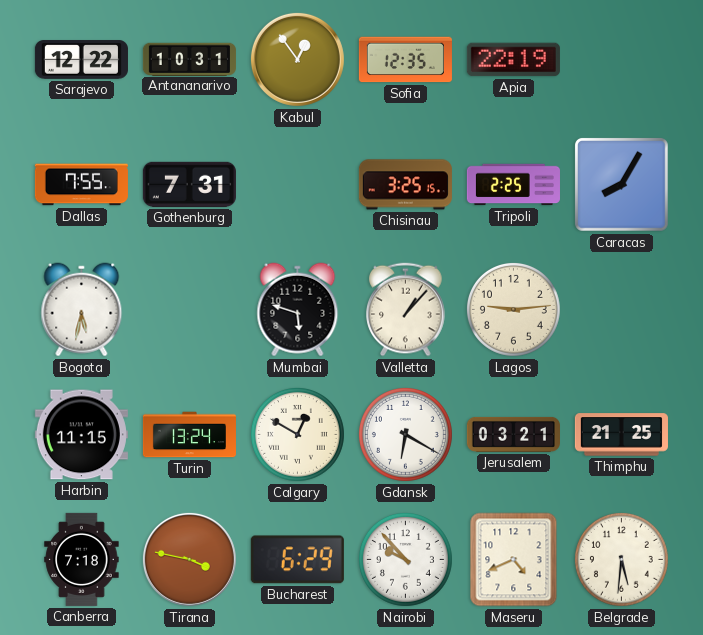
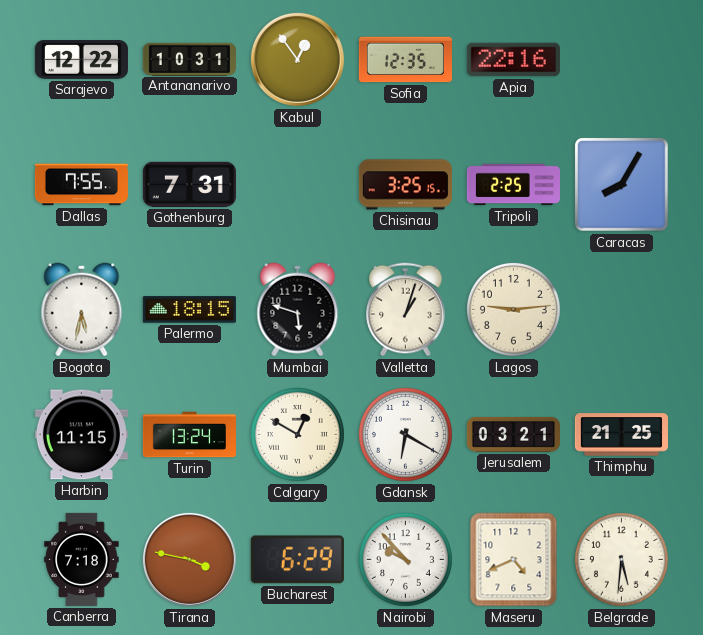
Apia: 22:19 -> 22:16
Palermo: none -> 18:15
Valletta: 1:07 -> 1:03
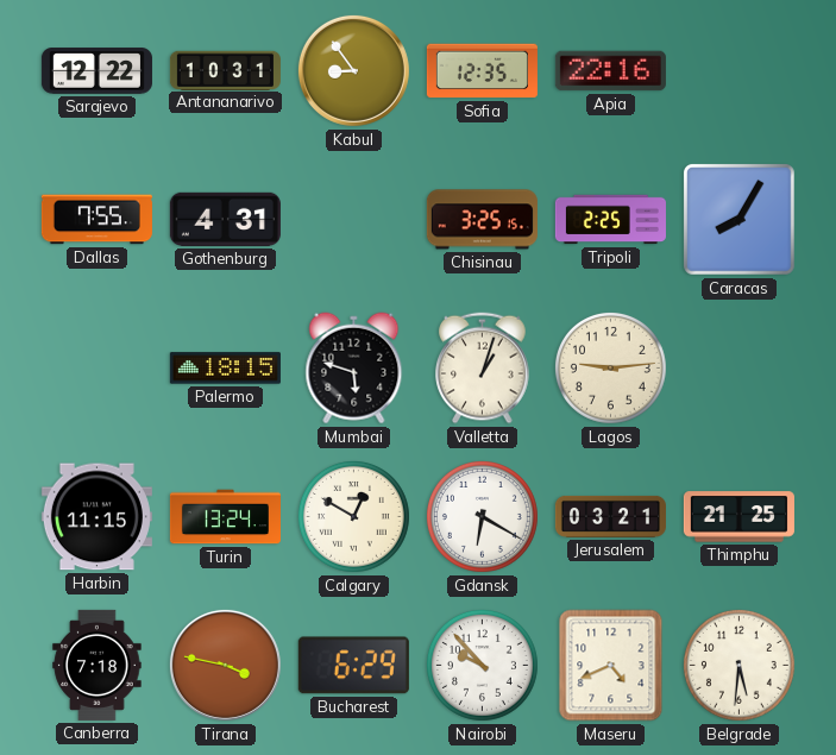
Kabul: 12:54 -> 8:54
Gothenburg: 7:31 -> 4:31
Bogota: 5:32 -> none
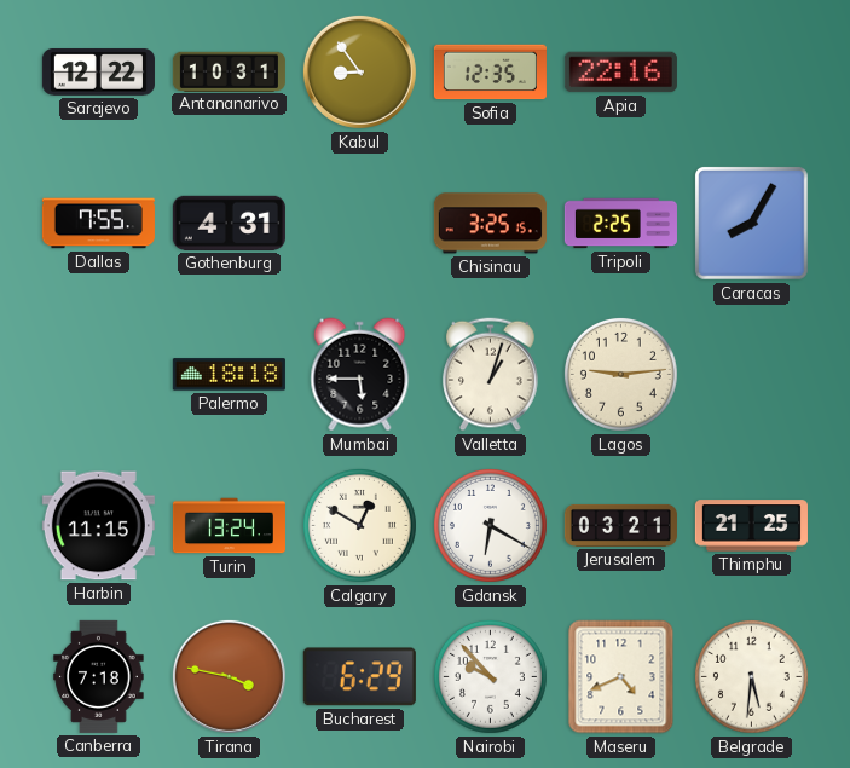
Palermo: 18:15 -> 18:18
Mumbai: 5:48 -> 5:45
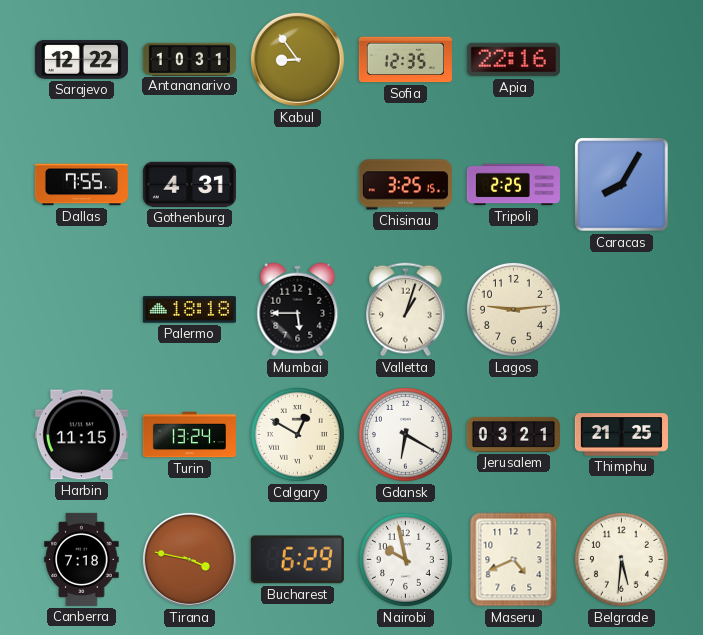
Nairobi: 9:53 -> 9:58
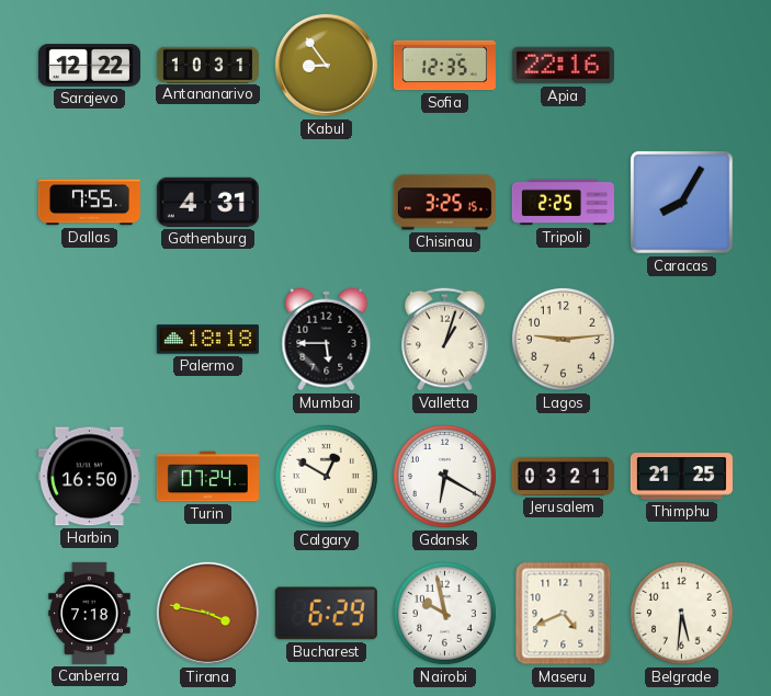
Harbin: 11:15 -> 16:50
Turin: 13:24 -> 07:24
